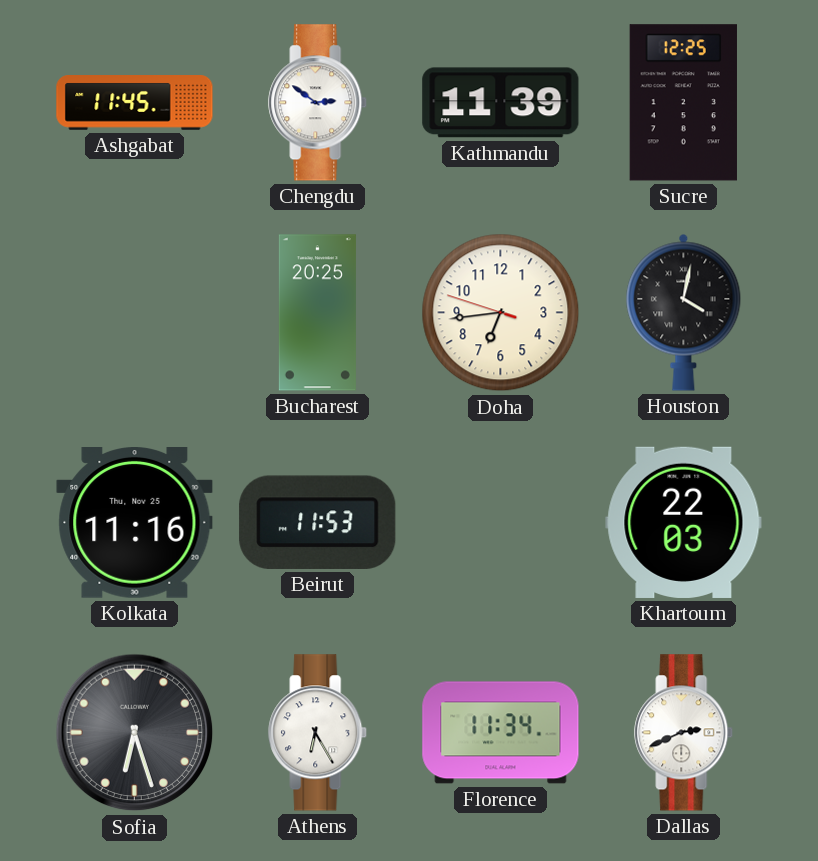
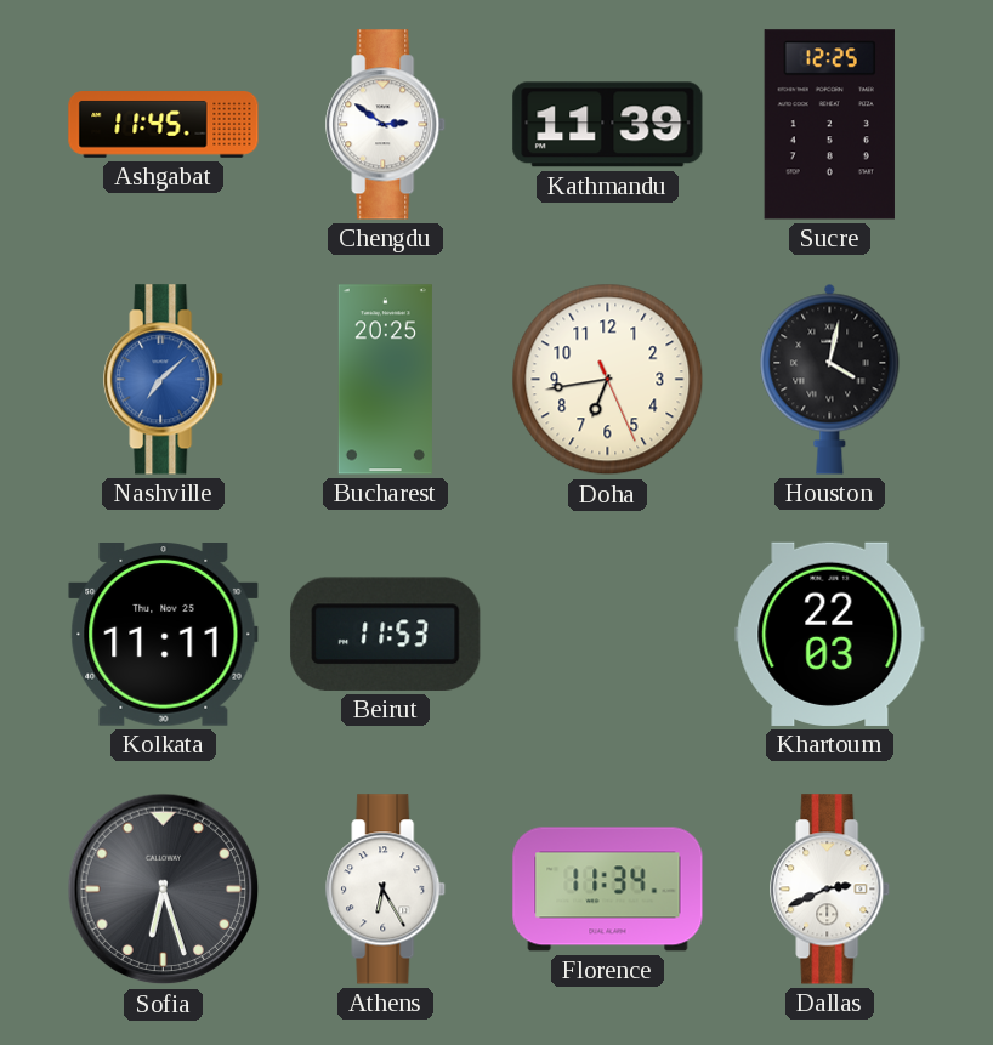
Nashville: none -> 7:08
Doha: 6:43:48 -> 6:43:26
Kolkata: 11:16 -> 11:11
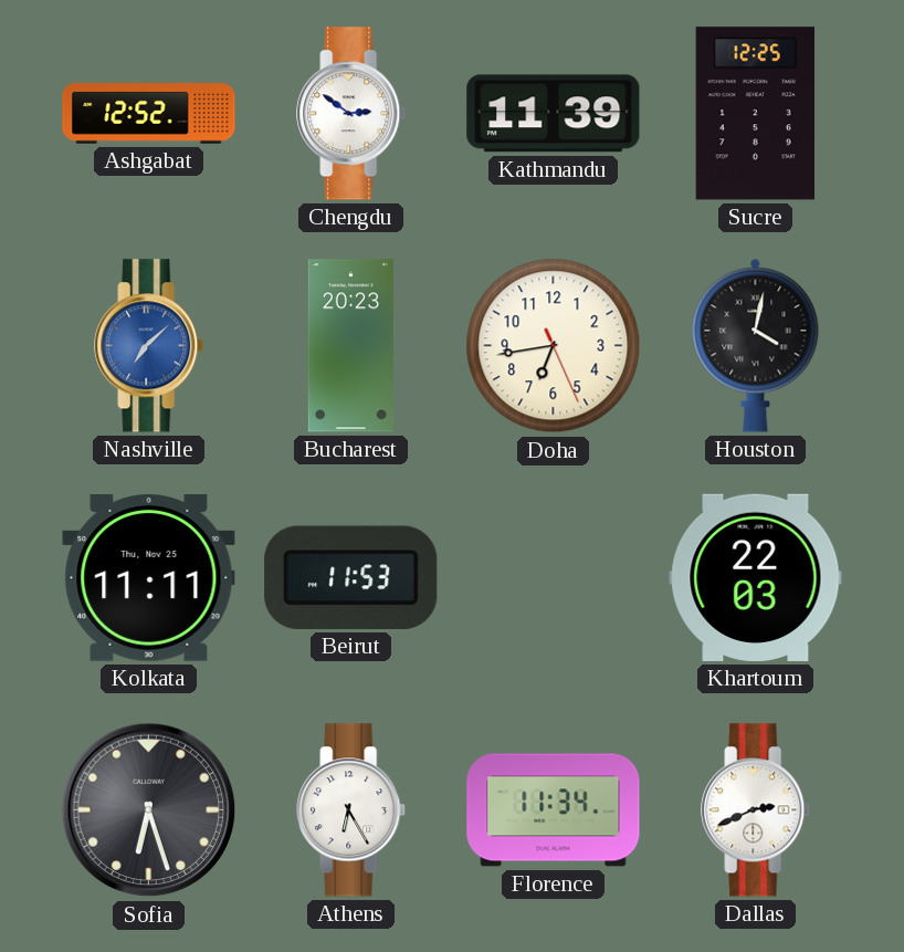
Ashgabat: 11:45 -> 12:52
Bucharest: 20:25 -> 20:23
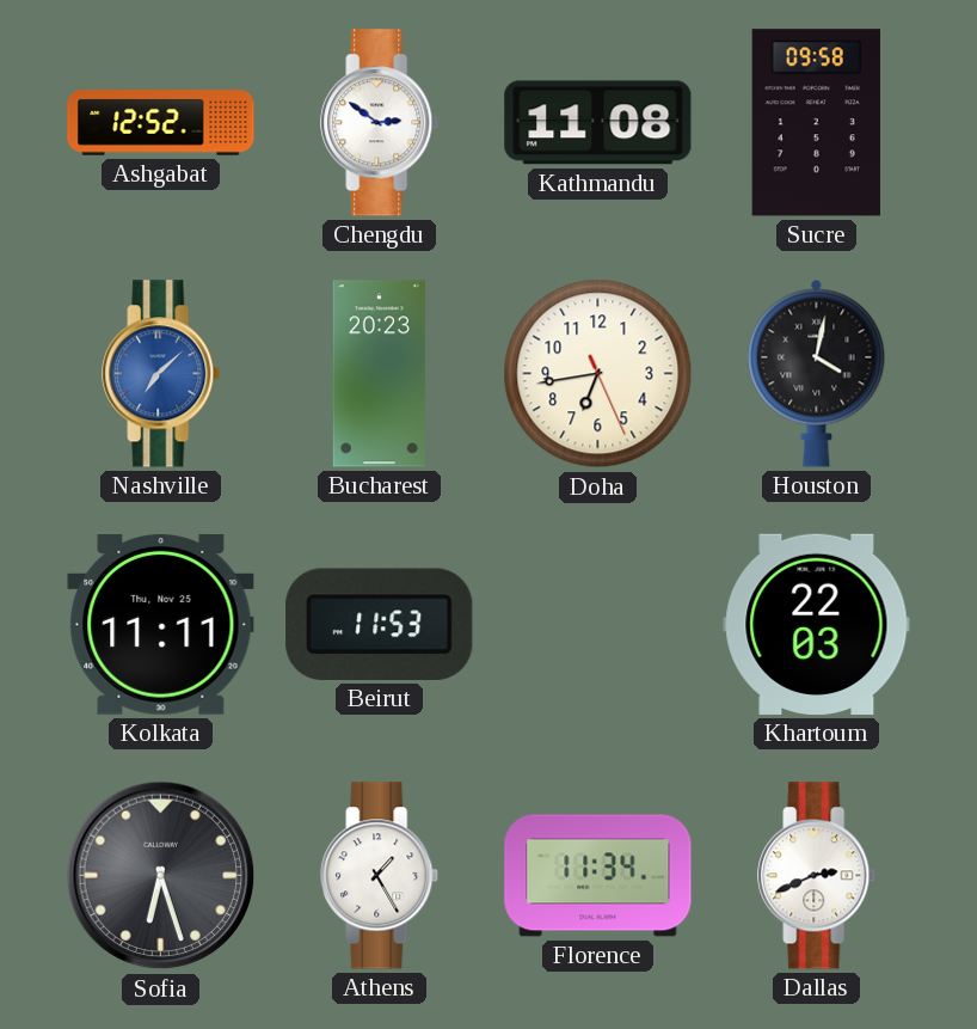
Kathmandu: 11:39 -> 11:08
Sucre: 12:25 -> 09:58
Athens: 6:25 -> 1:25
